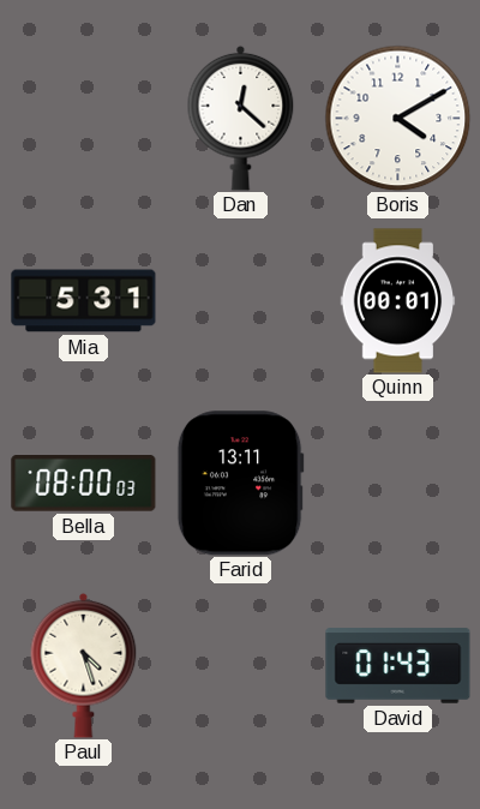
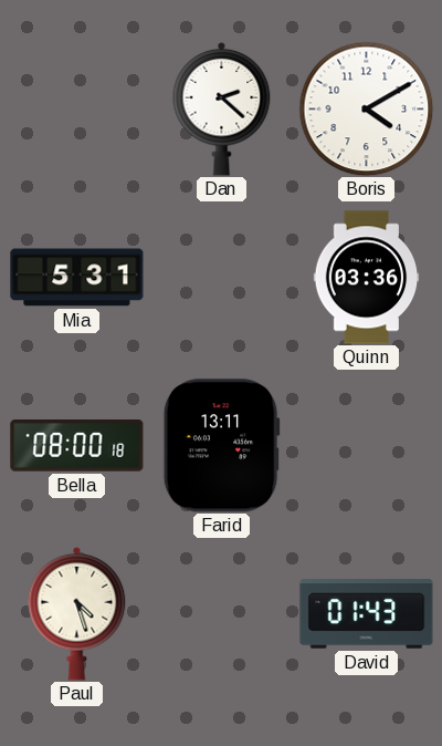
Dan: 12:22 -> 2:22
Quinn: 00:01 -> 03:36
Bella: 08:00:03 -> 08:00:18
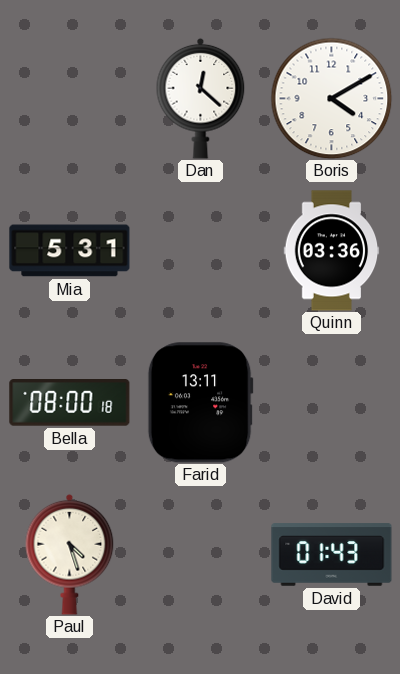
Dan: 2:22 -> 12:22
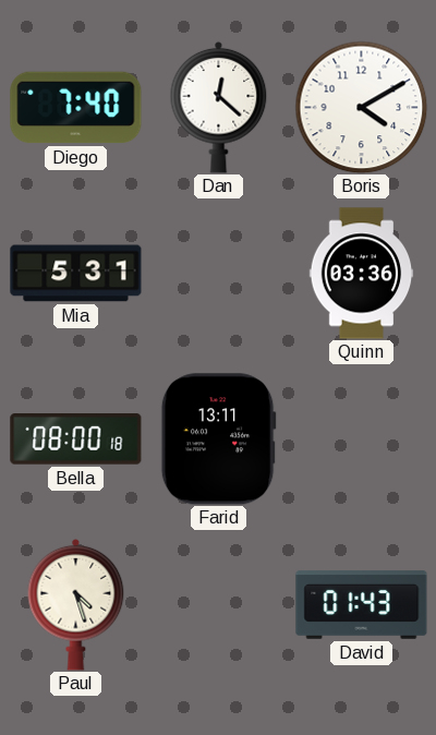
Diego: none -> 7:40
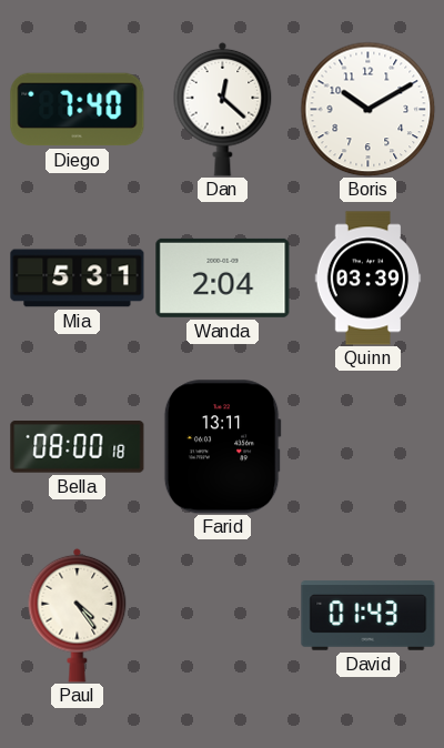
Boris: 4:10 -> 10:10
Wanda: none -> 2:04
Quinn: 03:36 -> 03:39
Paul: 4:27 -> 4:24
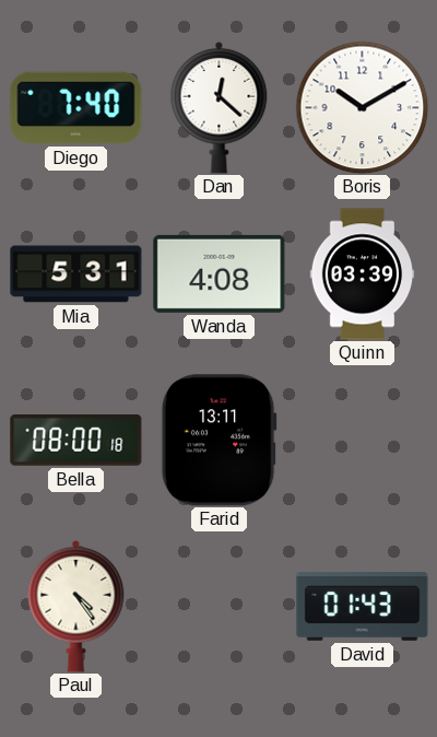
Wanda: 2:04 -> 4:08
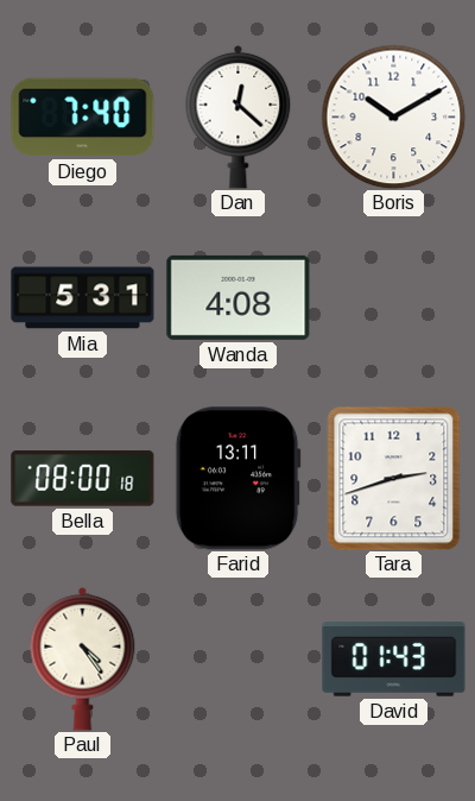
Quinn: 03:39 -> none
Tara: none -> 2:42
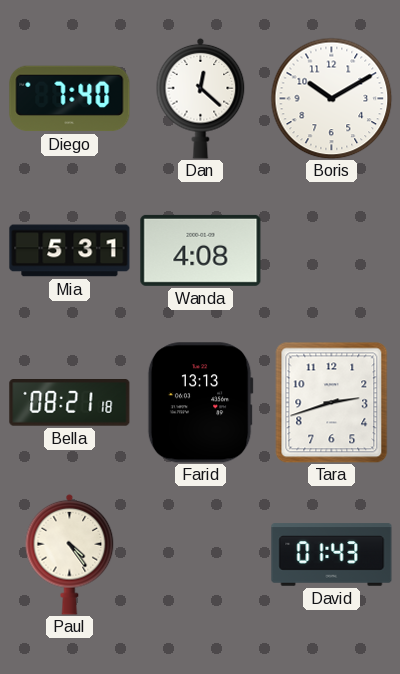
Bella: 08:00 -> 08:21
Farid: 13:11 -> 13:13
